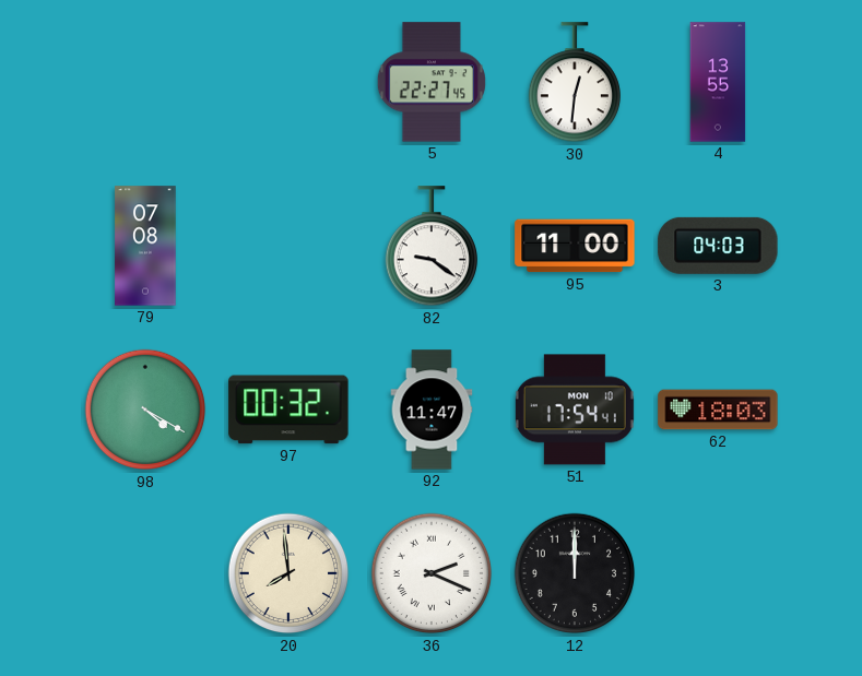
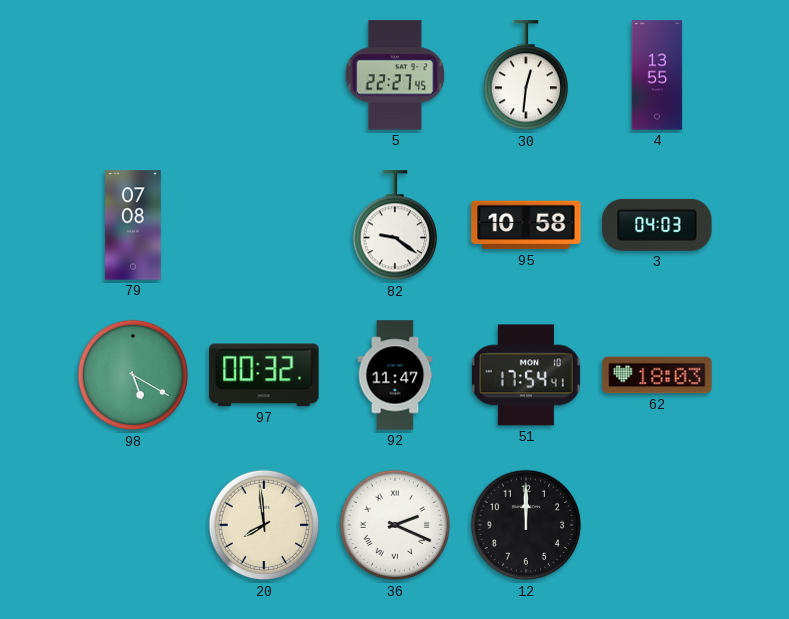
95: 11:00 -> 10:58
98: 4:20 -> 5:20
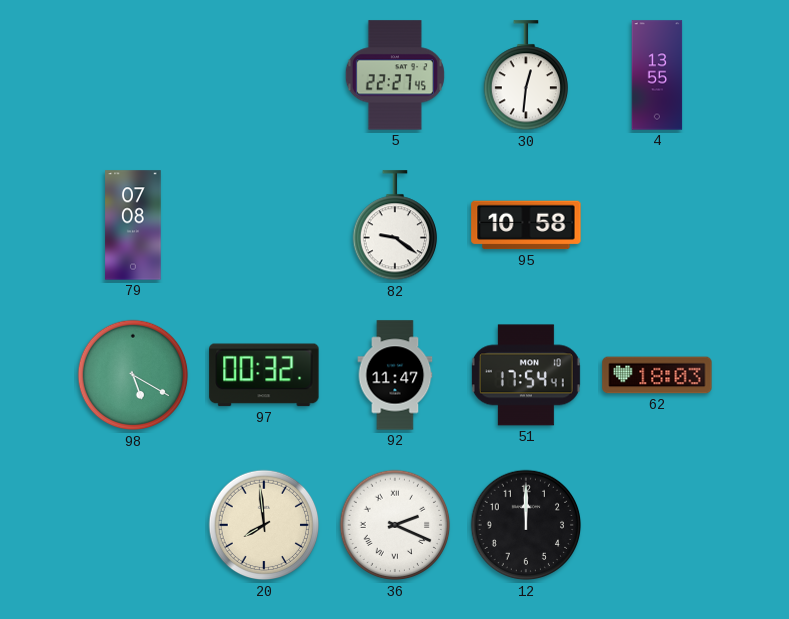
3: 04:03 -> none
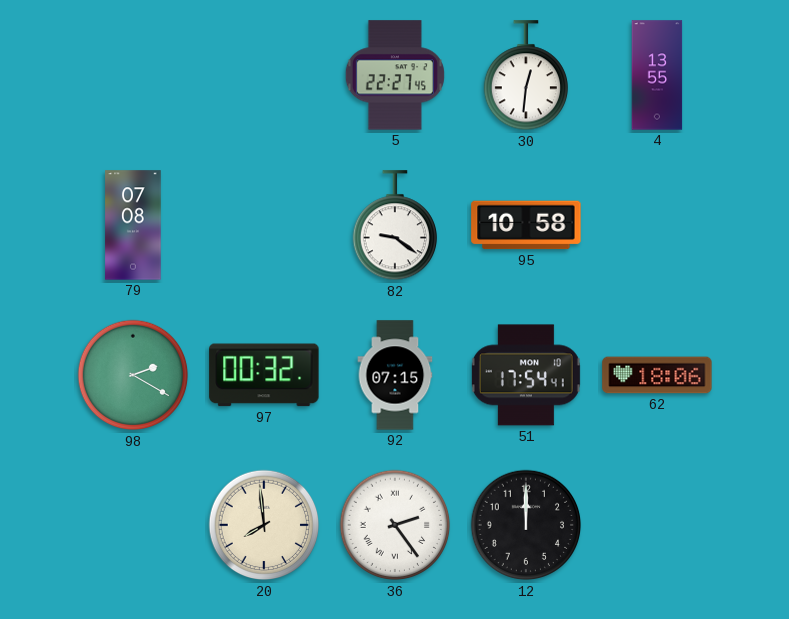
98: 5:20 -> 2:20
92: 11:47 -> 07:15
62: 18:03 -> 18:06
36: 2:19 -> 2:24
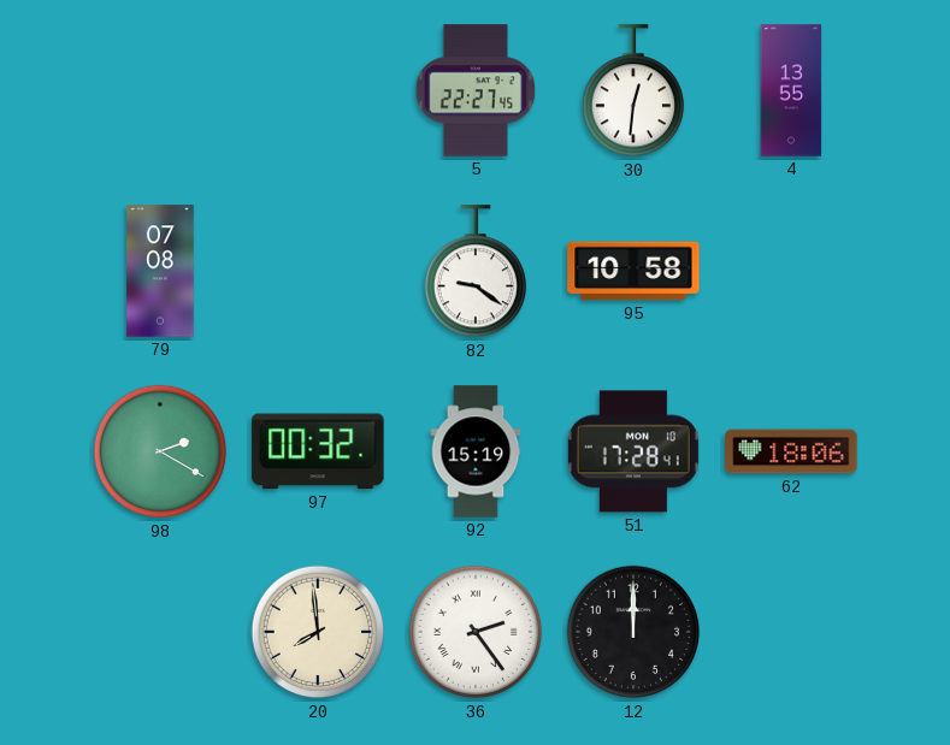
92: 07:15 -> 15:19
51: 17:54 -> 17:28
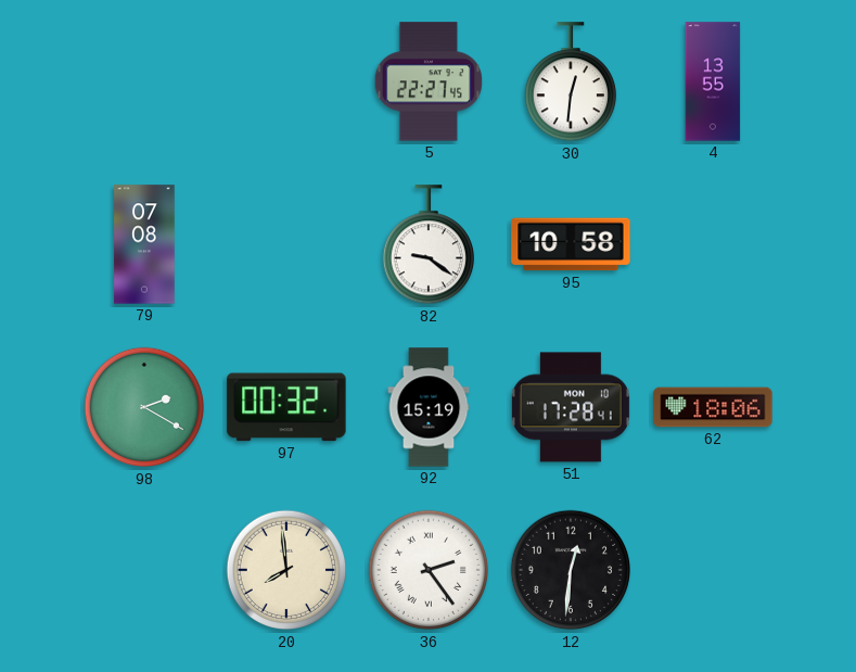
12: 12:00 -> 12:31
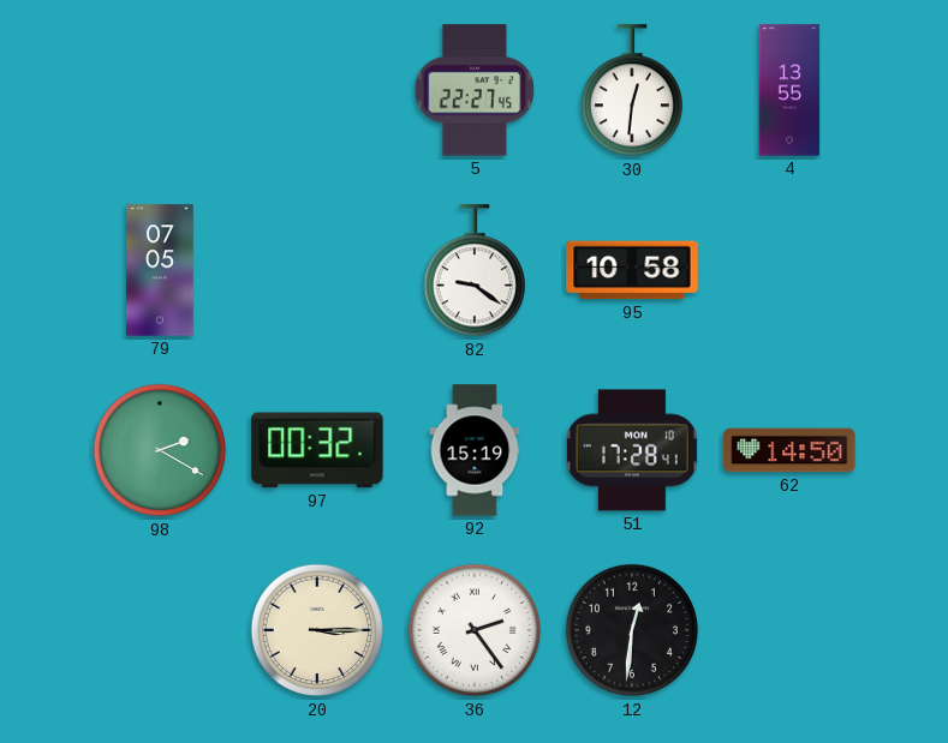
79: 07:08 -> 07:05
62: 18:06 -> 14:50
20: 7:59 -> 3:15
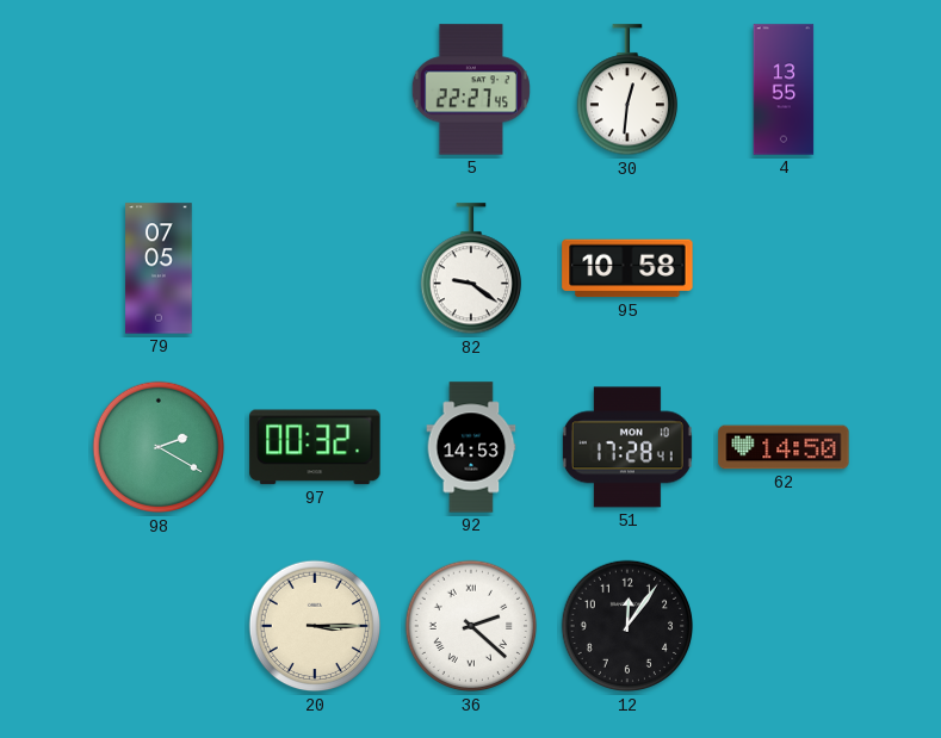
92: 15:19 -> 14:53
36: 2:24 -> 2:22
12: 12:31 -> 12:06
